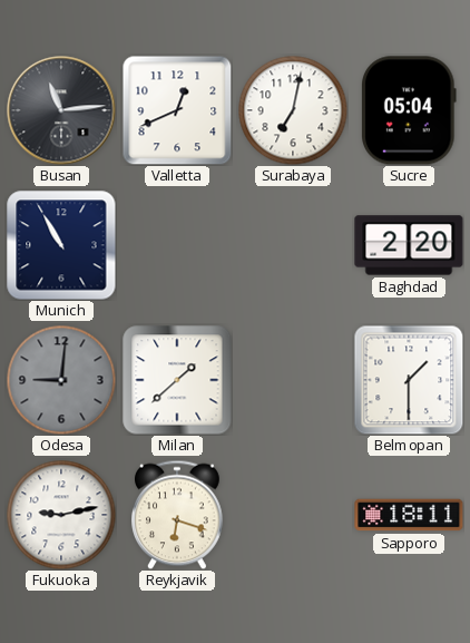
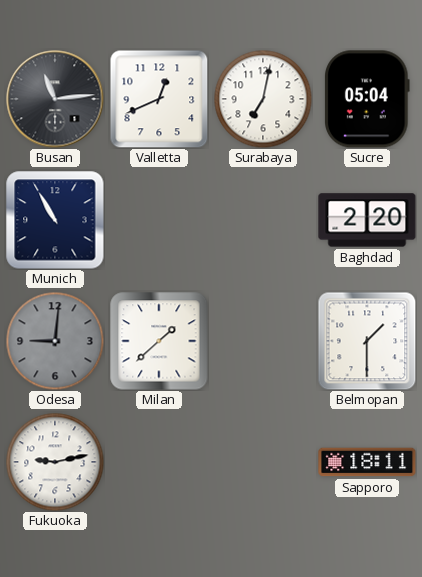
Reykjavik: 6:18 -> none
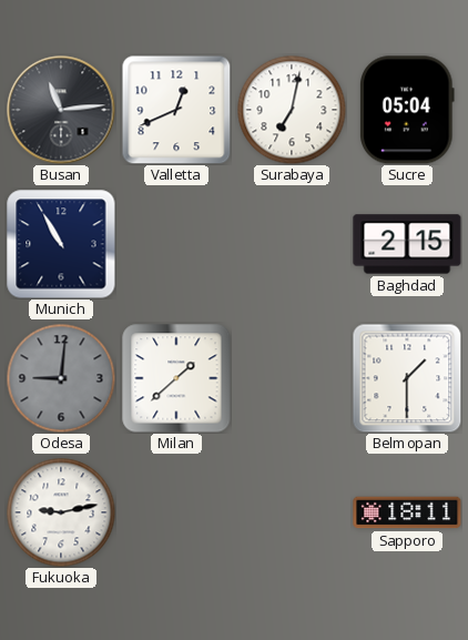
Baghdad: 2:20 -> 2:15
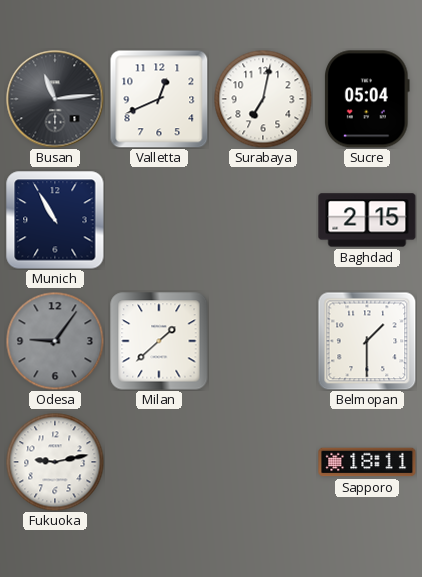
Odesa: 9:01 -> 9:06
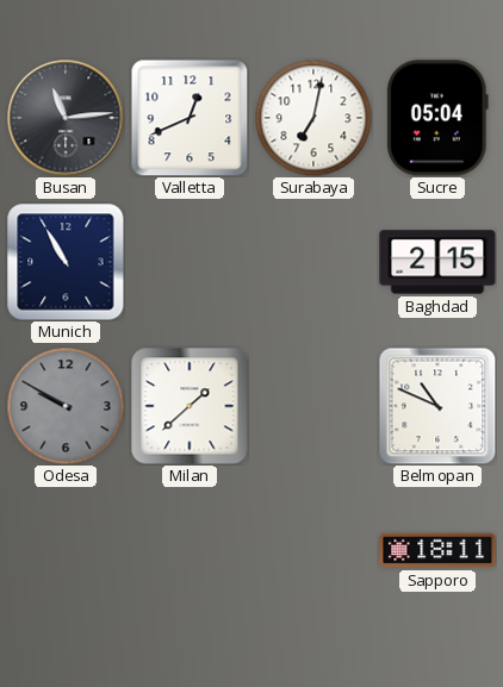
Odesa: 9:06 -> 9:50
Belmopan: 1:30 -> 10:49
Fukuoka: 9:13 -> none
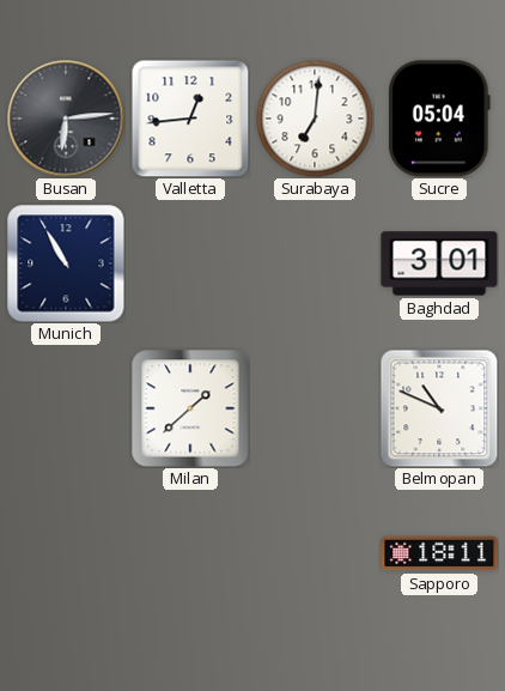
Busan: 11:14 -> 6:14
Valletta: 12:41 -> 12:44
Surabaya: 7:02 -> 7:01
Baghdad: 2:15 -> 3:01
Odesa: 9:50 -> none
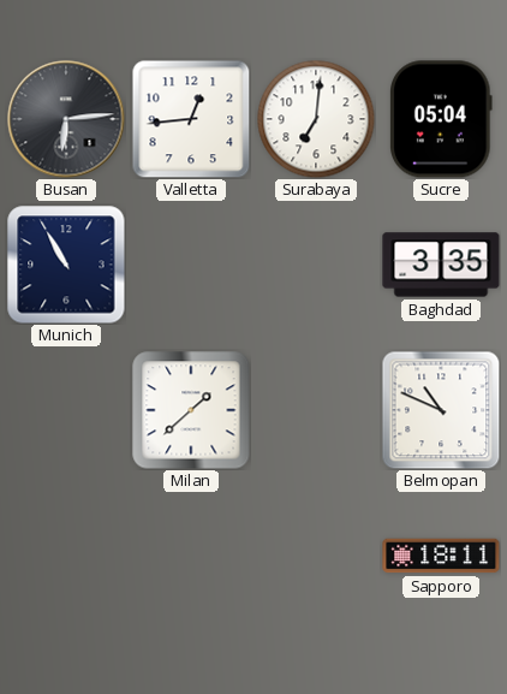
Baghdad: 3:01 -> 3:35
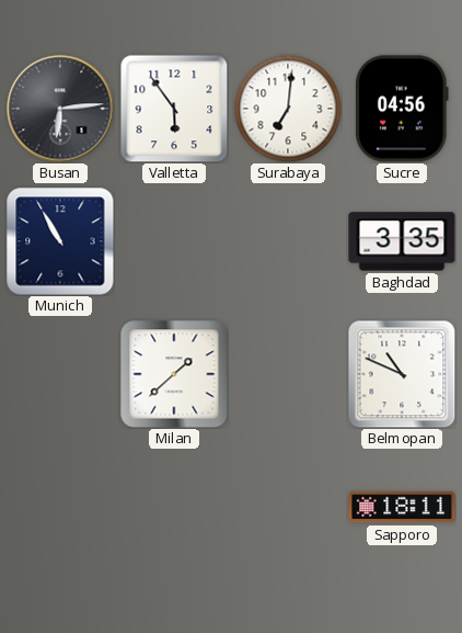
Valletta: 12:44 -> 5:54
Sucre: 05:04 -> 04:56
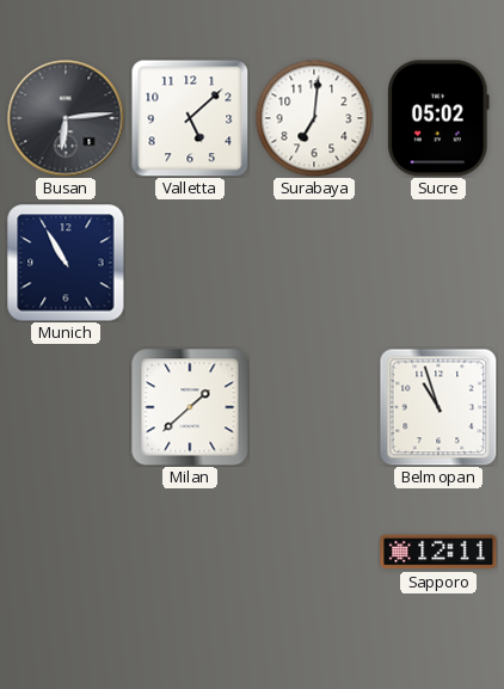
Valletta: 5:54 -> 5:08
Sucre: 04:56 -> 05:02
Baghdad: 3:35 -> none
Belmopan: 10:49 -> 10:57
Sapporo: 18:11 -> 12:11
